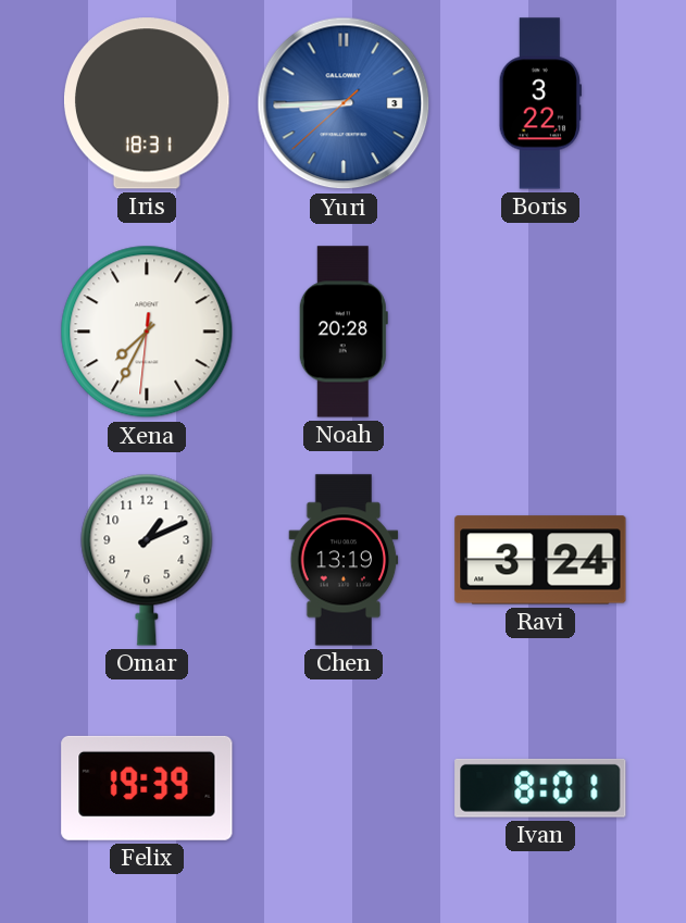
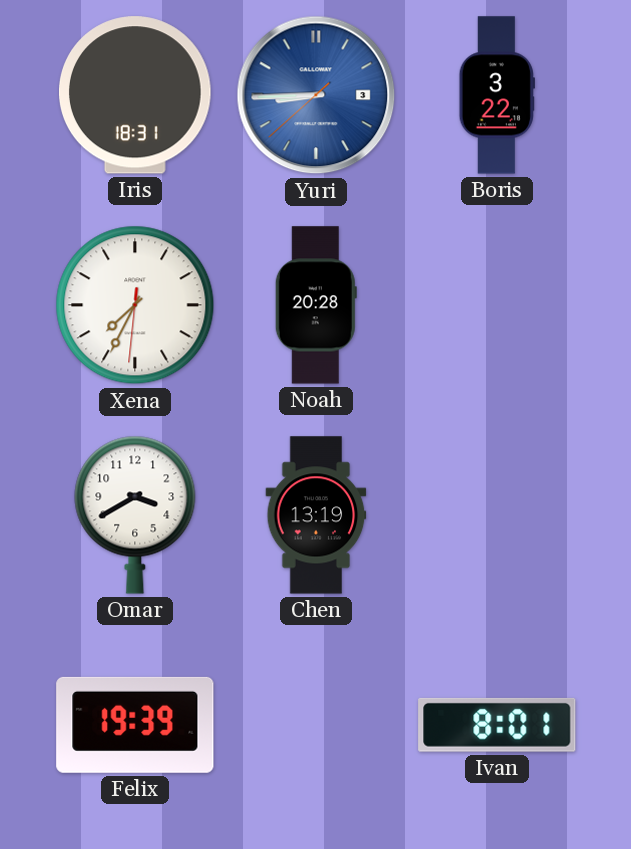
Omar: 1:11 -> 3:40
Ravi: 3:24 -> none
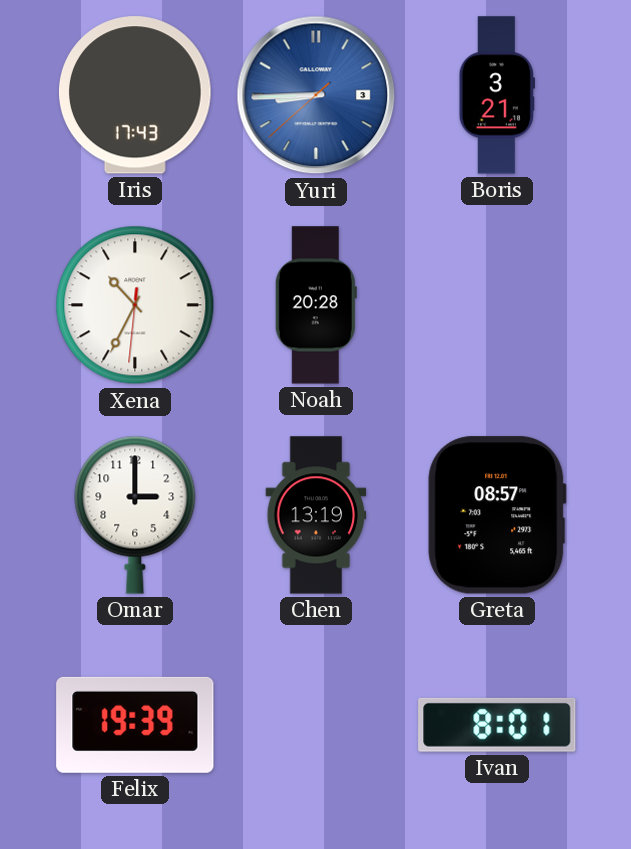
Iris: 18:31 -> 17:43
Boris: 3:22 -> 3:21
Xena: 7:34 -> 10:34
Omar: 3:40 -> 3:00
Greta: none -> 08:57
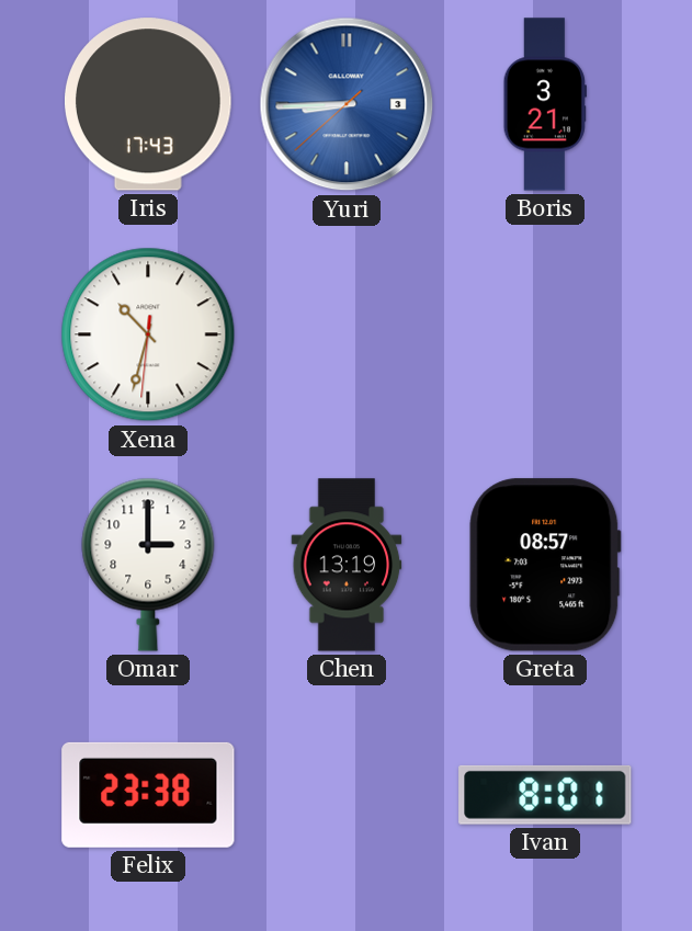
Xena: 10:34 -> 10:32
Noah: 20:28 -> none
Felix: 19:39 -> 23:38
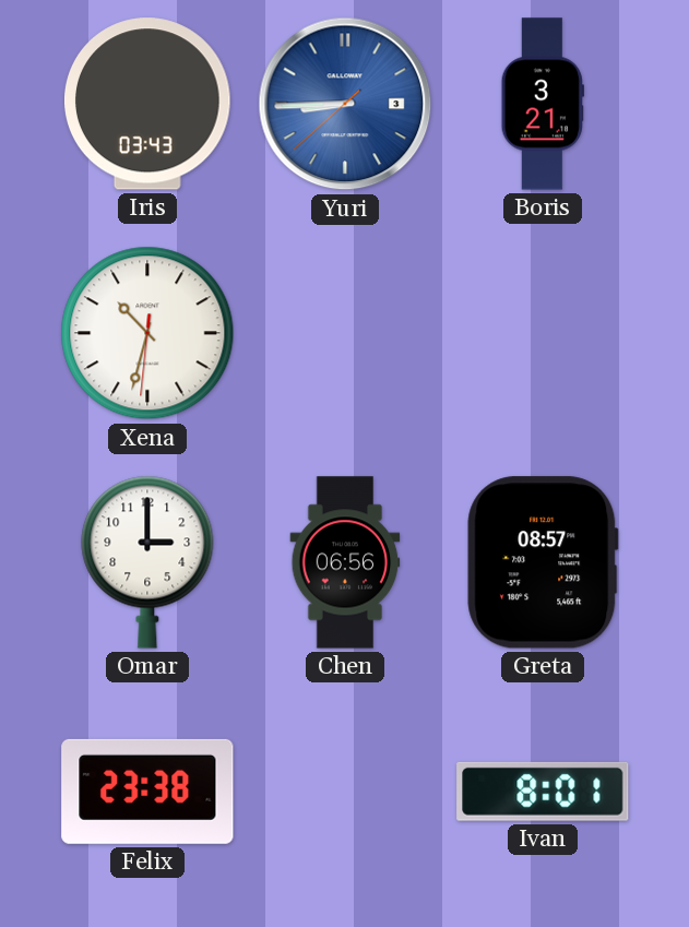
Iris: 17:43 -> 03:43
Chen: 13:19 -> 06:56
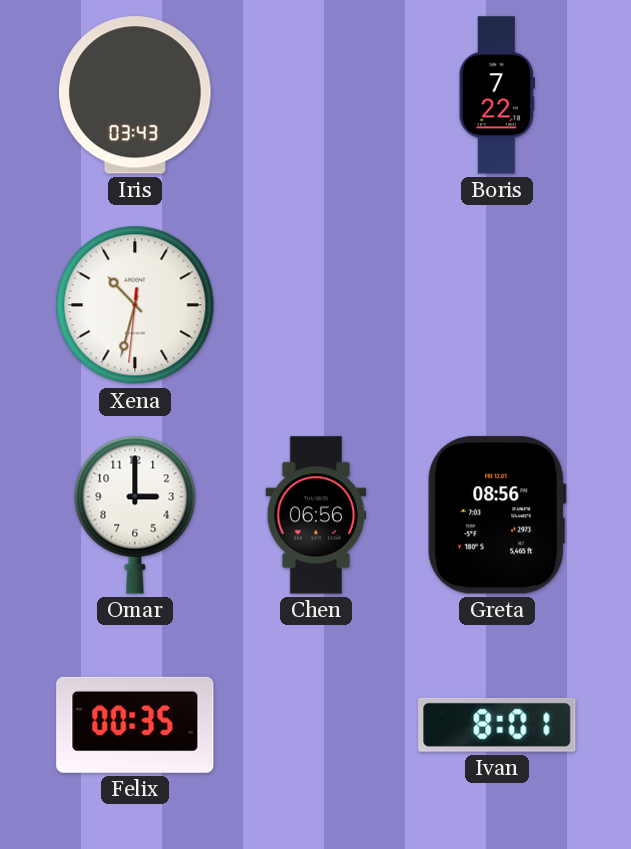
Yuri: 8:44 -> none
Boris: 3:21 -> 7:22
Greta: 08:57 -> 08:56
Felix: 23:38 -> 00:35
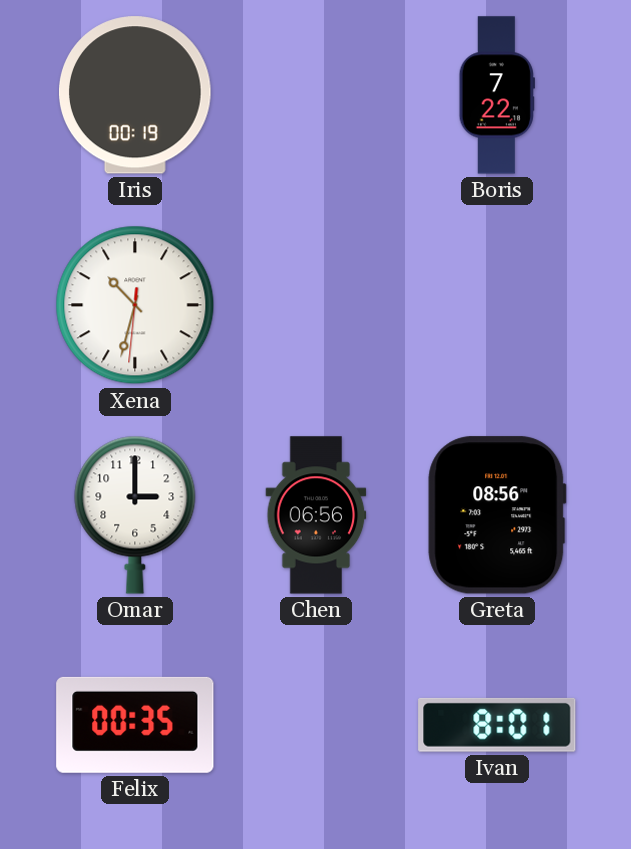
Iris: 03:43 -> 00:19
